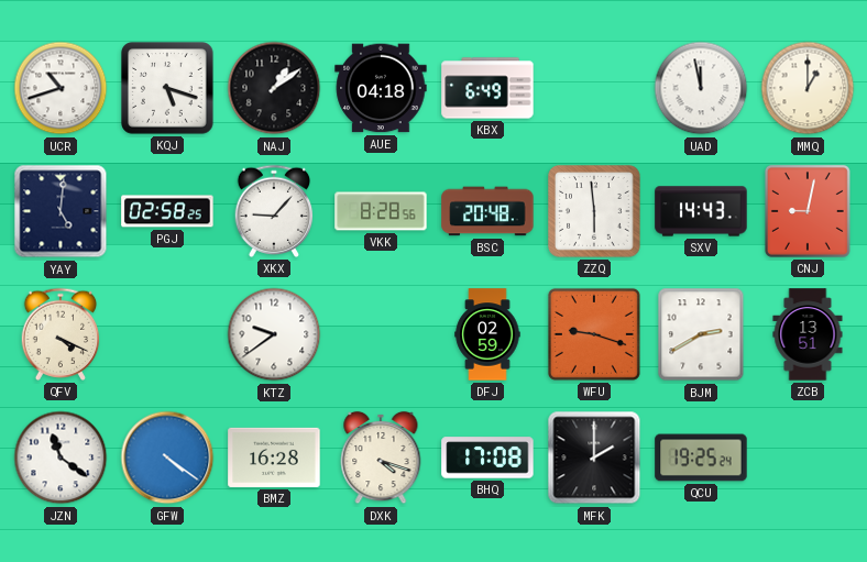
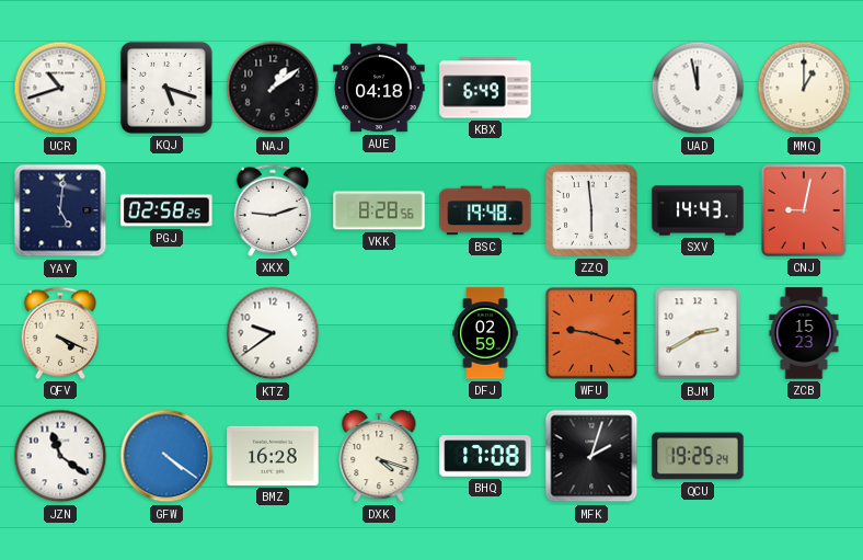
XKX: 9:07 -> 9:12
BSC: 20:48 -> 19:48
ZCB: 13:51 -> 15:23
MFK: 2:00 -> 2:03
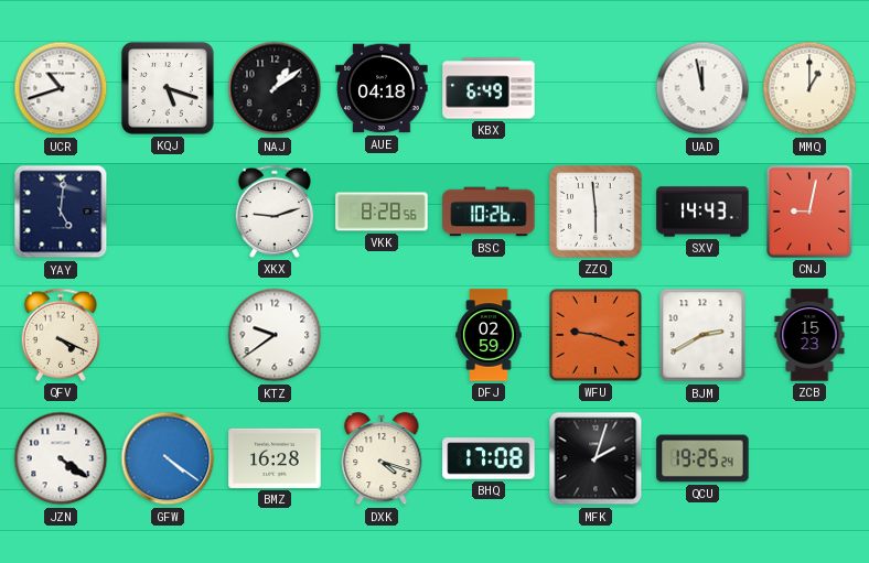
PGJ: 02:58 -> none
BSC: 19:48 -> 10:26
JZN: 11:21 -> 4:21
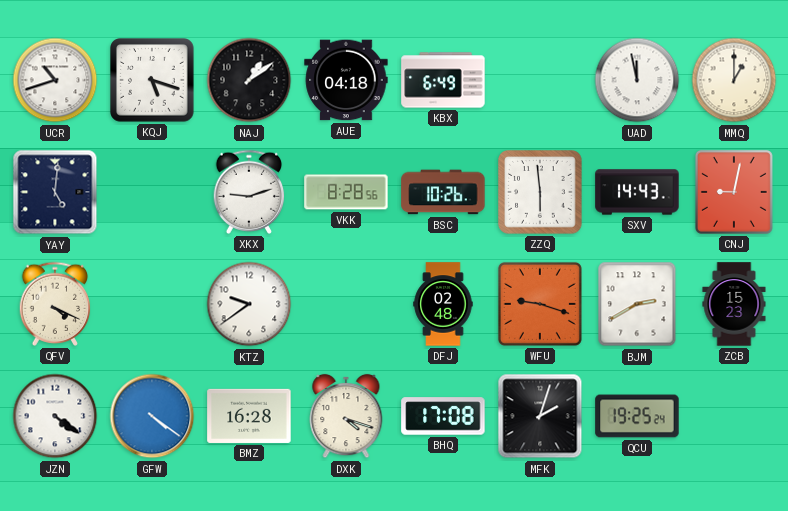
DFJ: 02:59 -> 02:48
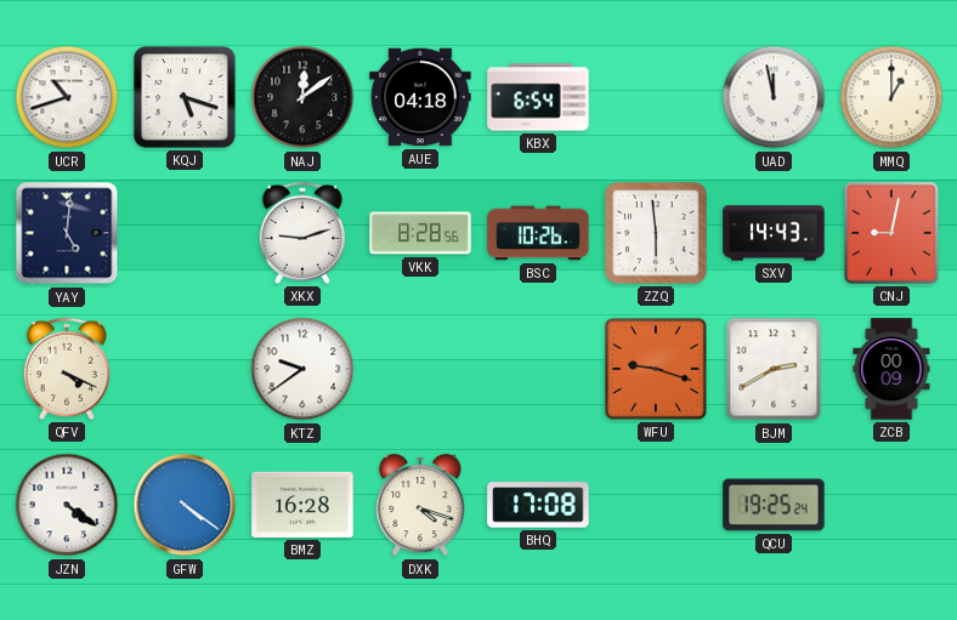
NAJ: 1:09 -> 12:09
KBX: 6:49 -> 6:54
DFJ: 02:48 -> none
ZCB: 15:23 -> 00:09
MFK: 2:03 -> none
